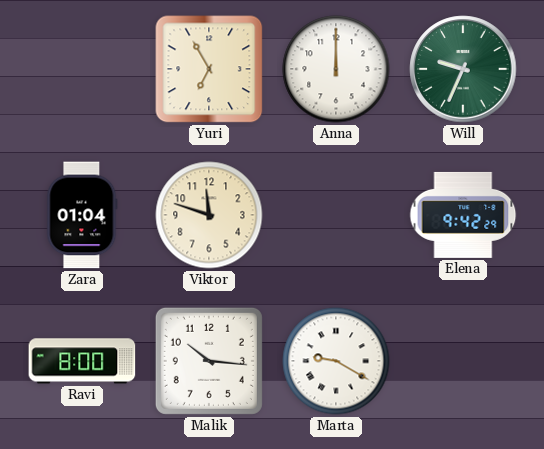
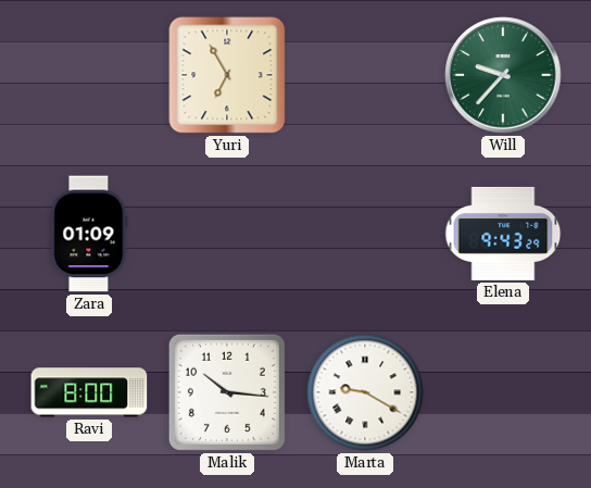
Anna: 12:00 -> none
Will: 9:34 -> 9:37
Zara: 01:04 -> 01:09
Viktor: 11:48 -> none
Elena: 9:42 -> 9:43
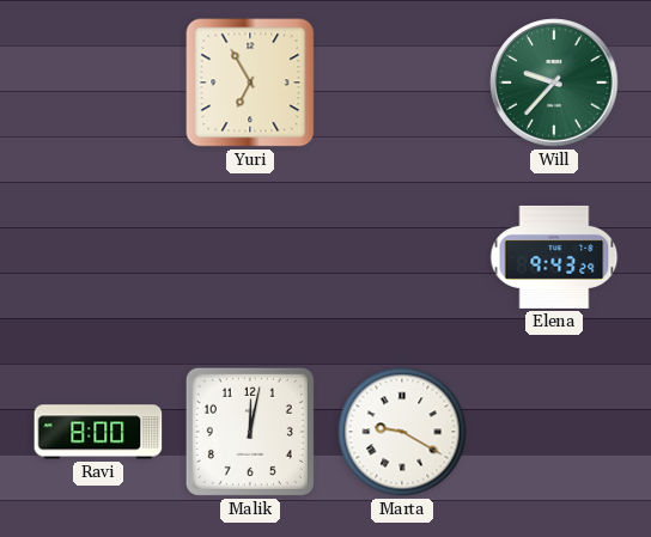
Zara: 01:09 -> none
Malik: 10:16 -> 12:02
